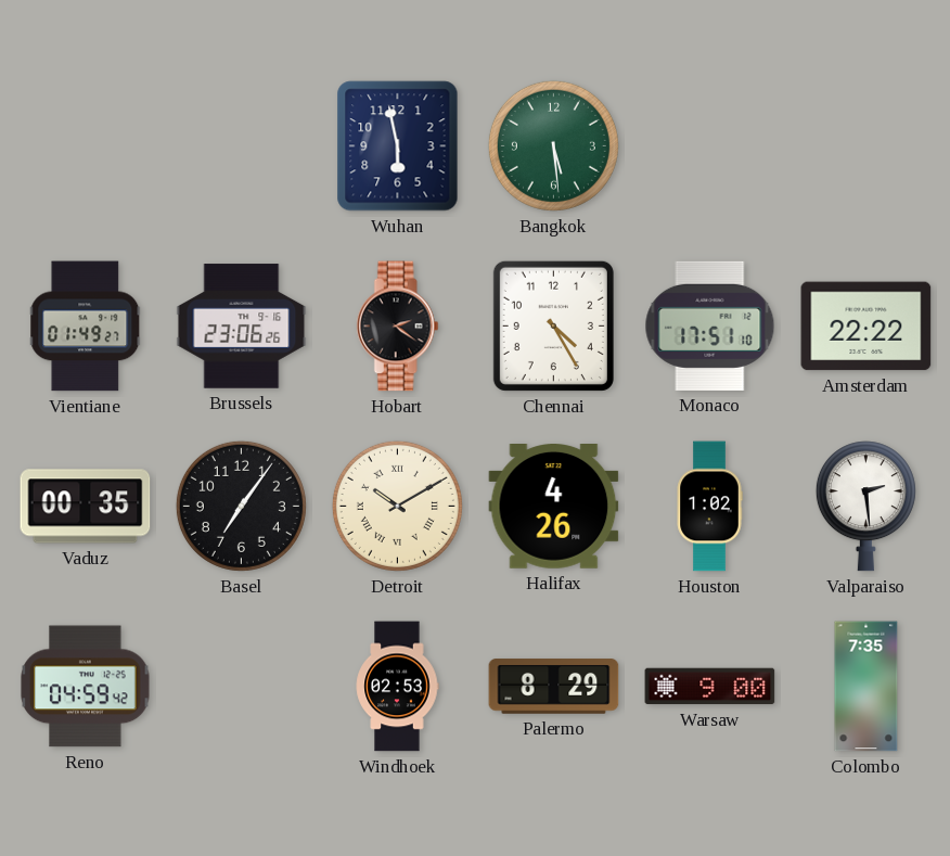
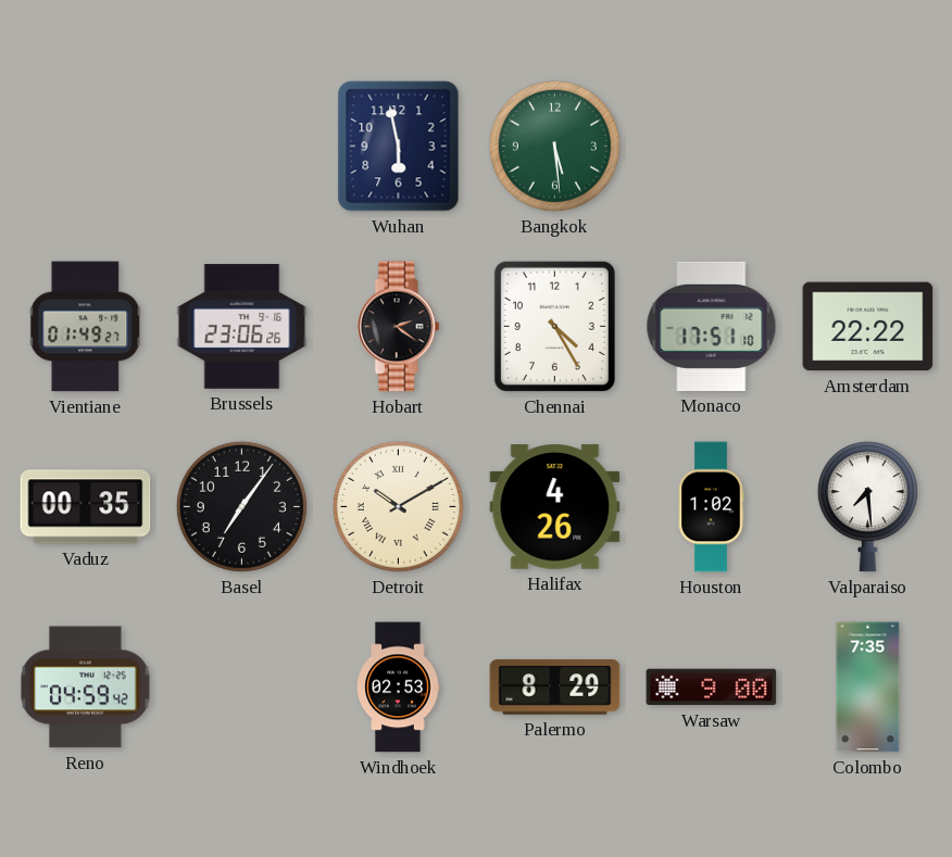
Valparaiso: 2:29 -> 7:29
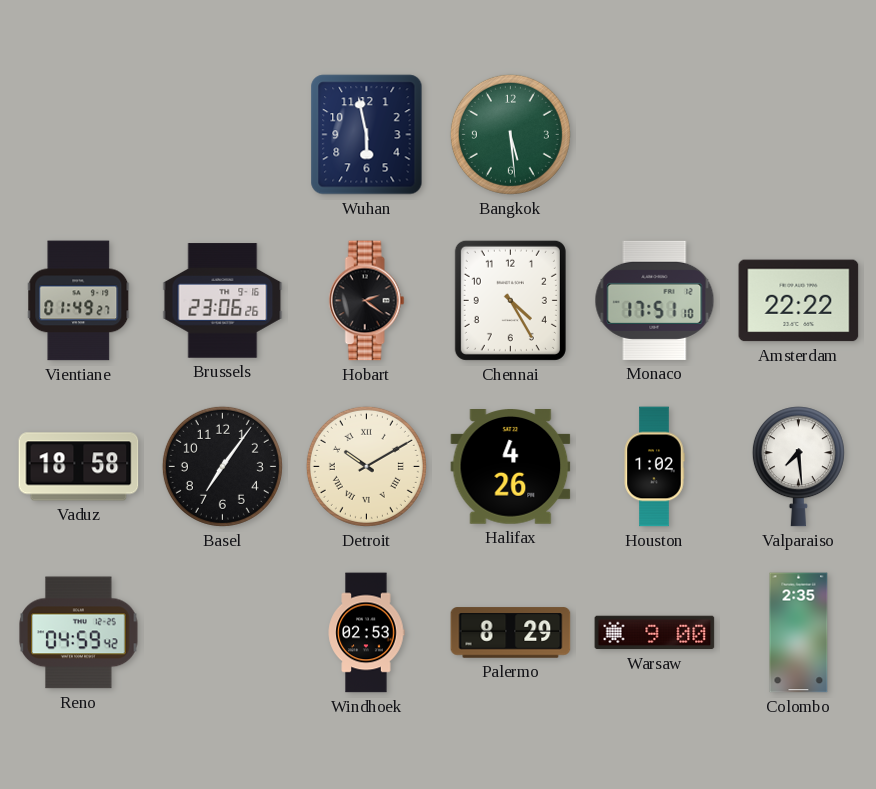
Vaduz: 00:35 -> 18:58
Colombo: 7:35 -> 2:35
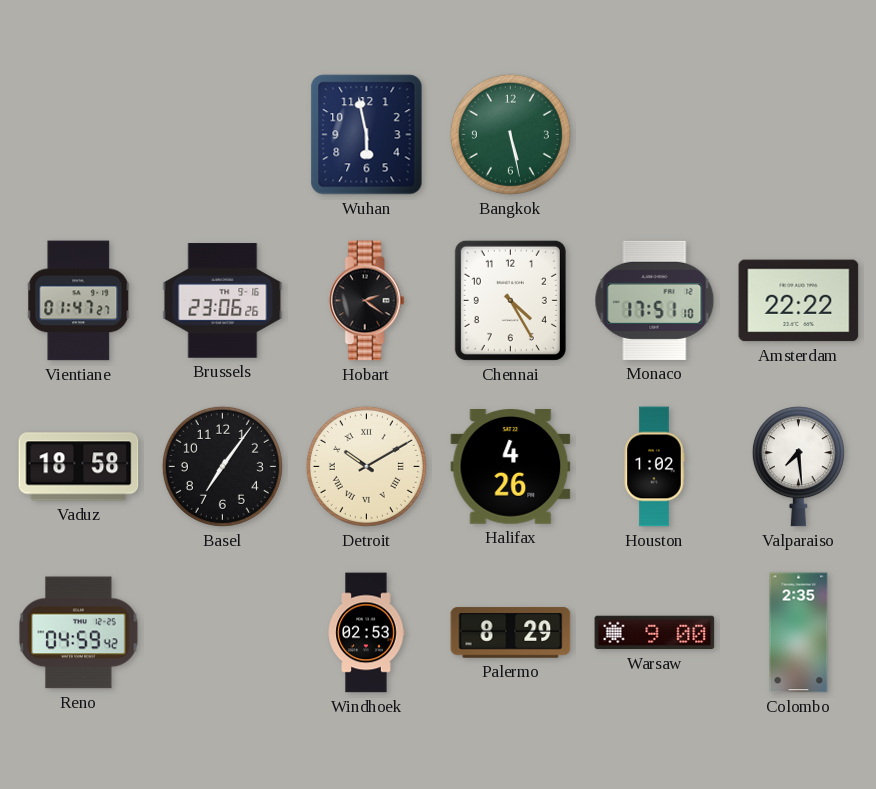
Bangkok: 5:29 -> 5:28
Vientiane: 01:49 -> 01:47
